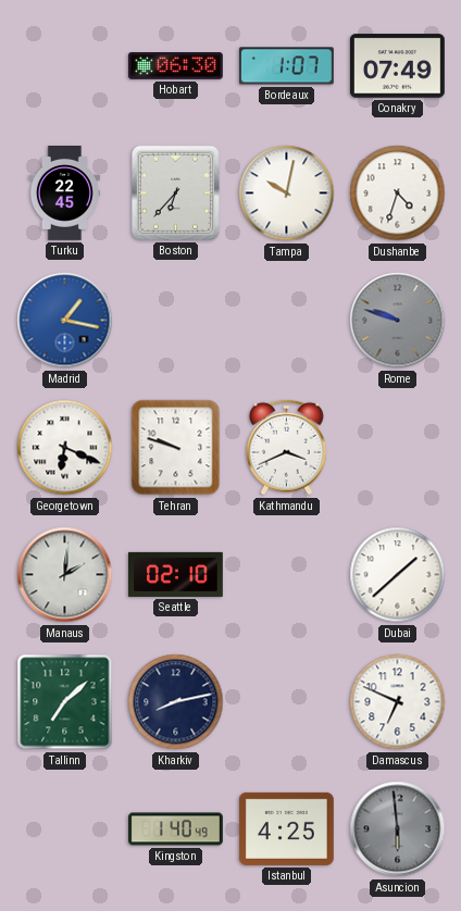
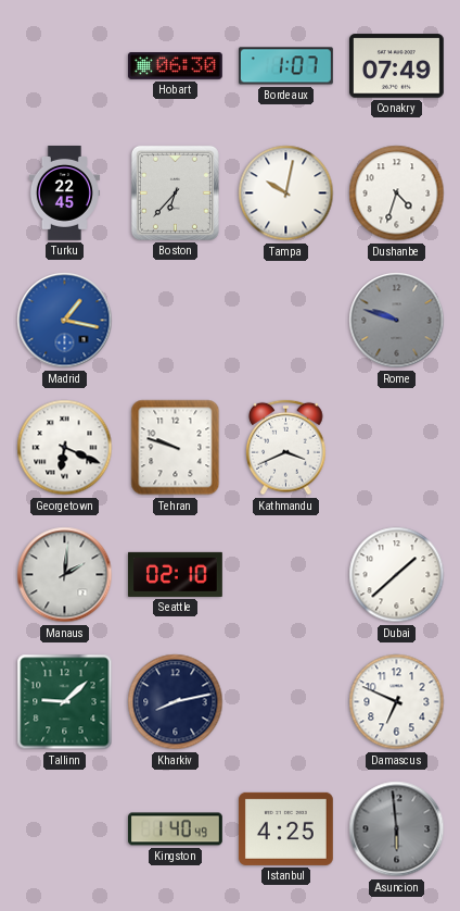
Tallinn: 7:08 -> 9:08
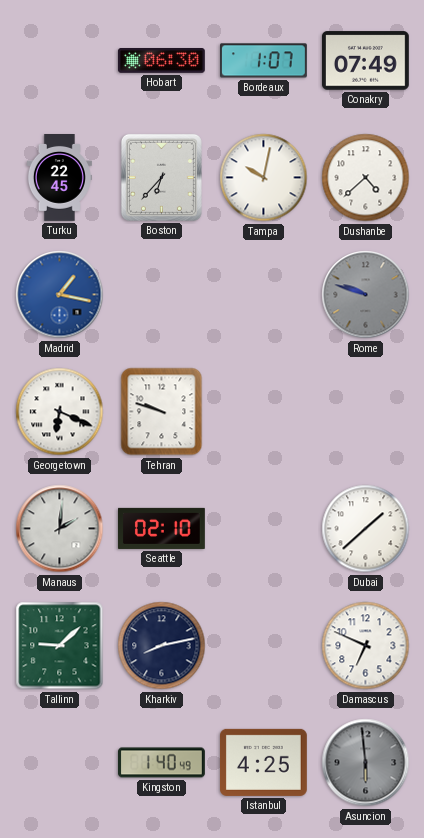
Dushanbe: 4:33 -> 4:38
Kathmandu: 3:41 -> none
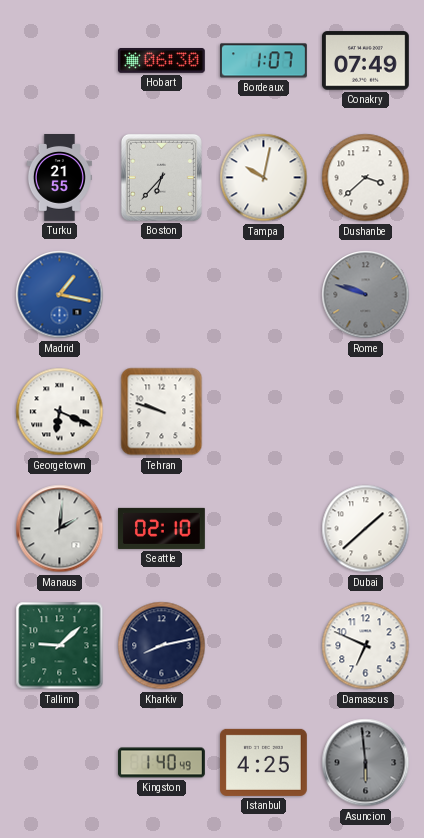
Turku: 22:45 -> 21:55
Dushanbe: 4:38 -> 3:38
